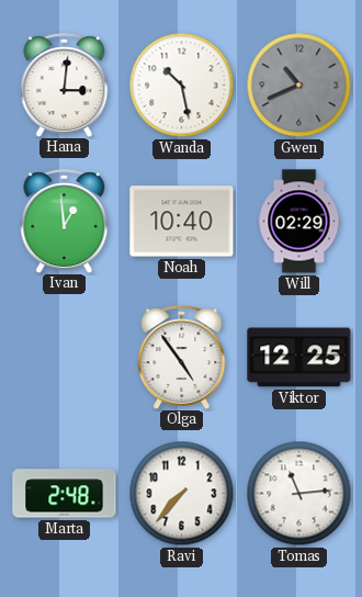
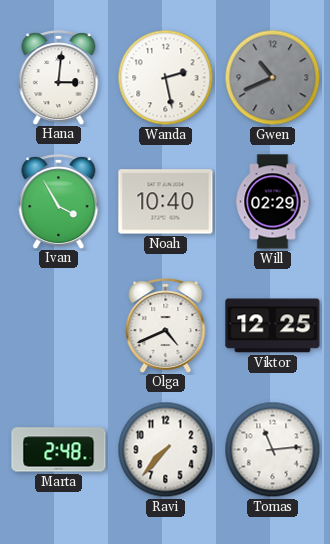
Wanda: 10:28 -> 2:28
Ivan: 12:59 -> 3:55
Olga: 4:54 -> 4:41
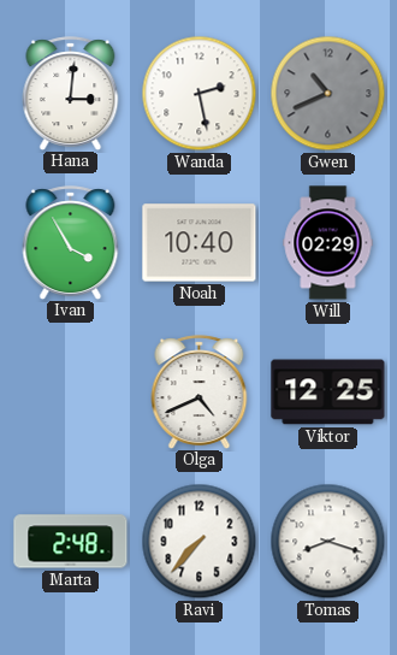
Tomas: 11:14 -> 8:18
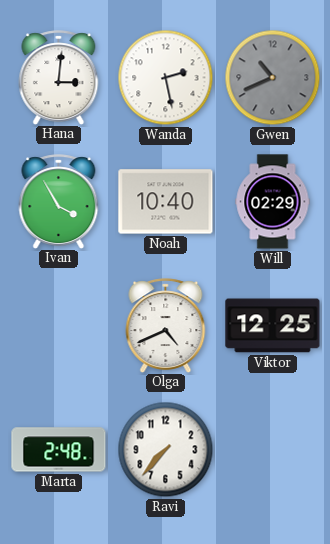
Tomas: 8:18 -> none
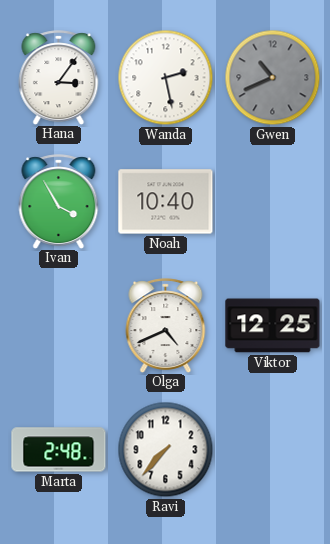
Hana: 3:01 -> 3:06
Will: 02:29 -> none
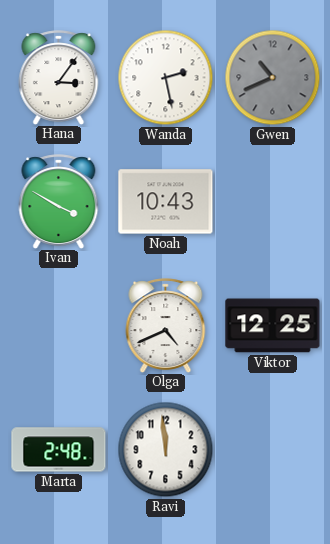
Ivan: 3:55 -> 3:50
Noah: 10:40 -> 10:43
Ravi: 7:37 -> 11:59
